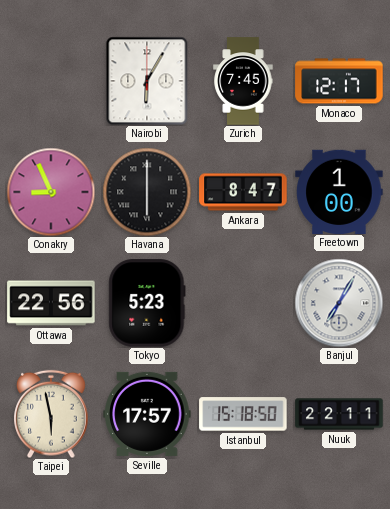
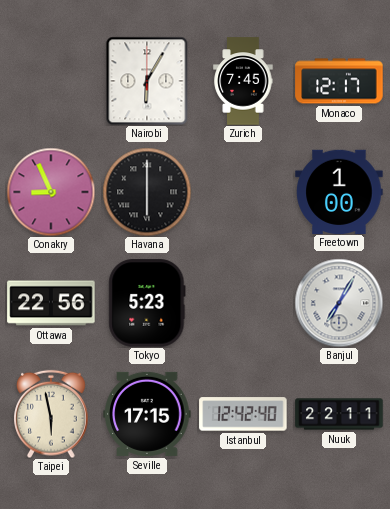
Ankara: 8:47 -> none
Seville: 17:57 -> 17:15
Istanbul: 15:18 -> 12:42
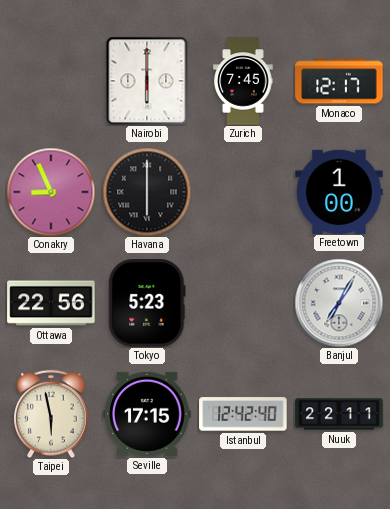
Nairobi: 6:05 -> 6:00
